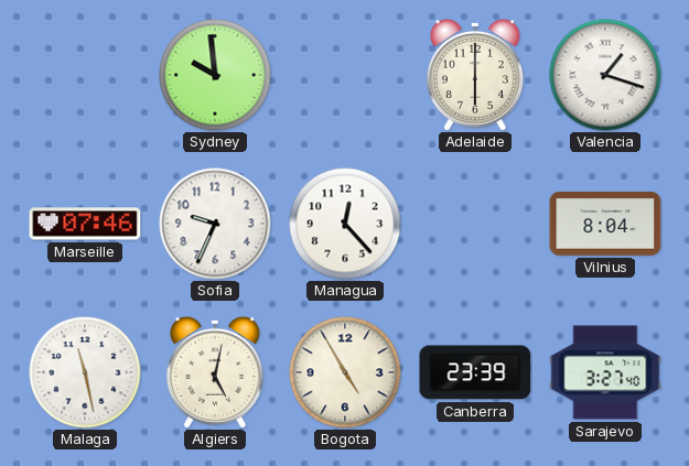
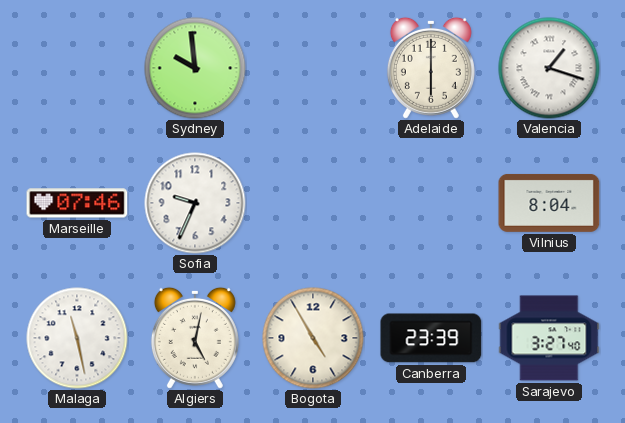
Managua: 12:23 -> none
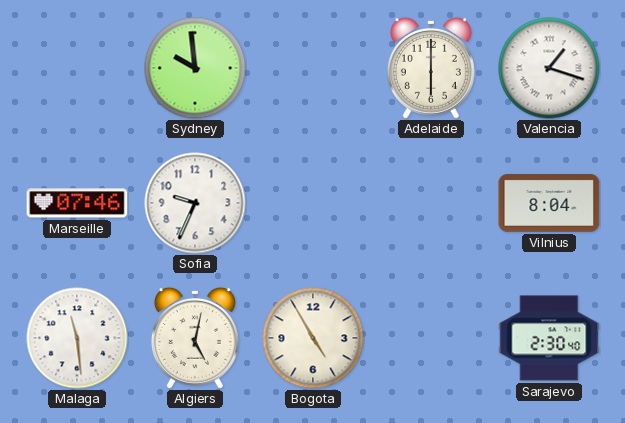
Malaga: 11:28 -> 11:29
Canberra: 23:39 -> none
Sarajevo: 3:27 -> 2:30
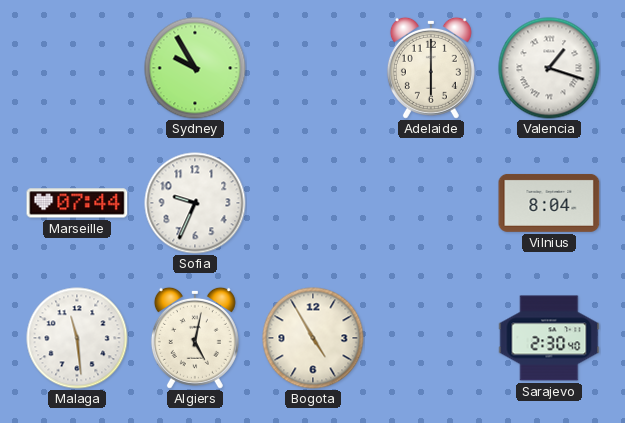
Sydney: 9:59 -> 9:55
Marseille: 07:46 -> 07:44
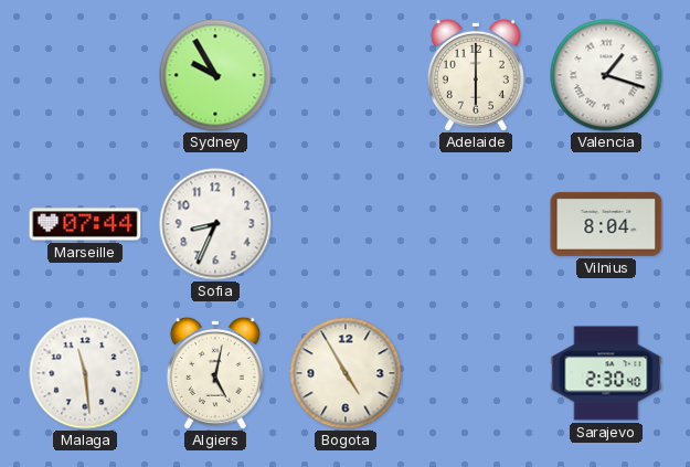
Sofia: 9:34 -> 8:34
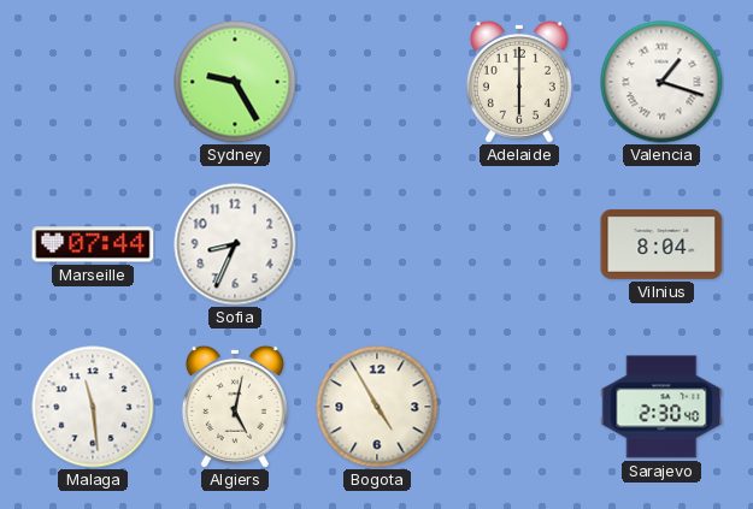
Sydney: 9:55 -> 9:25
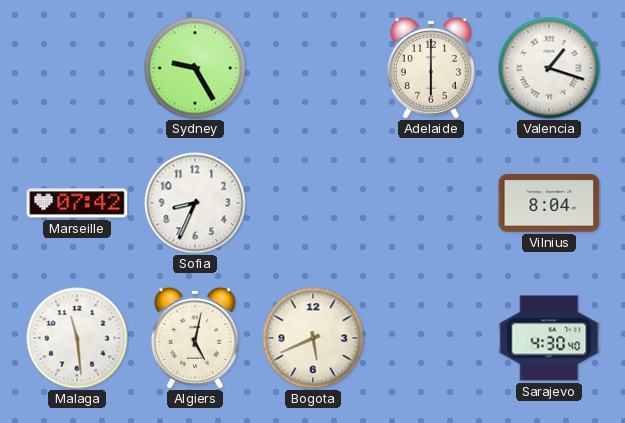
Marseille: 07:44 -> 07:42
Bogota: 4:55 -> 5:41
Sarajevo: 2:30 -> 4:30
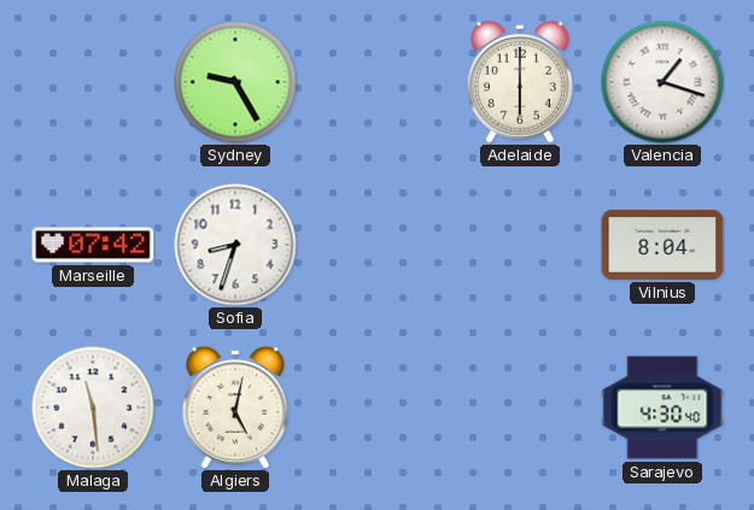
Sofia: 8:34 -> 8:33
Bogota: 5:41 -> none
